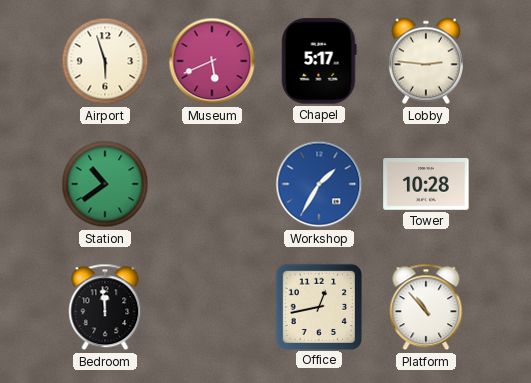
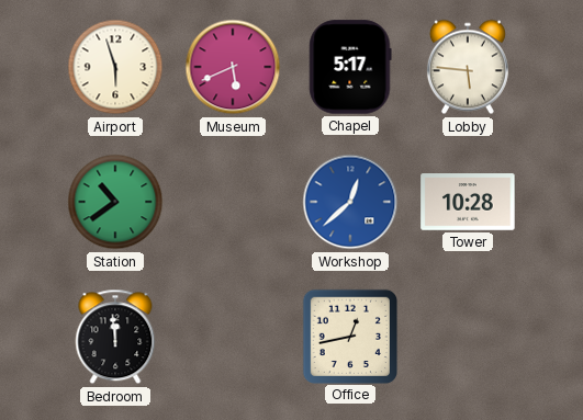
Lobby: 2:46 -> 5:46
Workshop: 1:35 -> 12:38
Platform: 10:53 -> none
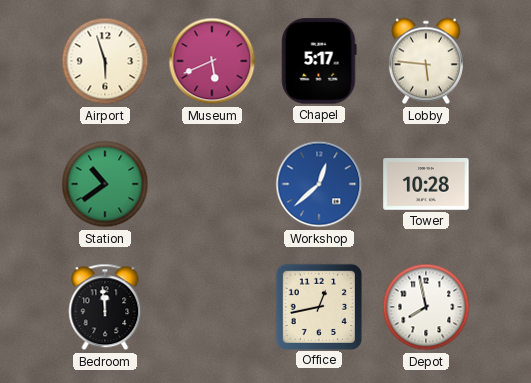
Depot: none -> 7:58
